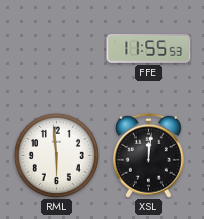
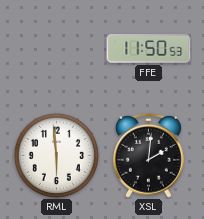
FFE: 11:55 -> 11:50
XSL: 12:01 -> 2:01
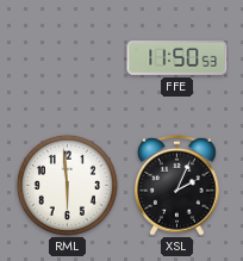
XSL: 2:01 -> 2:04
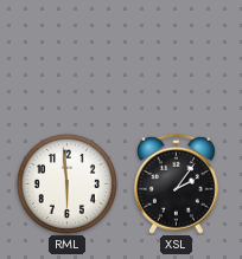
FFE: 11:50 -> none
XSL: 2:04 -> 2:06
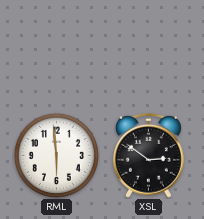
XSL: 2:06 -> 2:51
